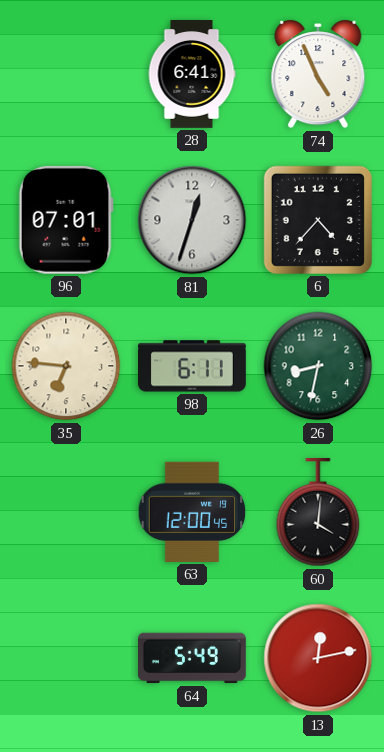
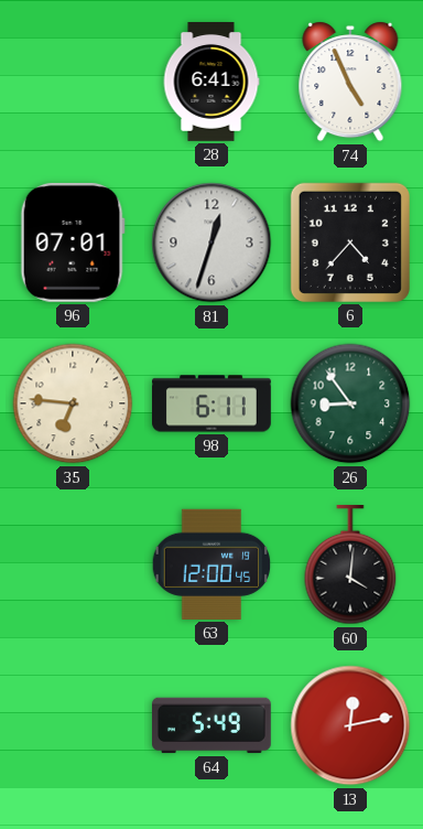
26: 8:32 -> 8:54
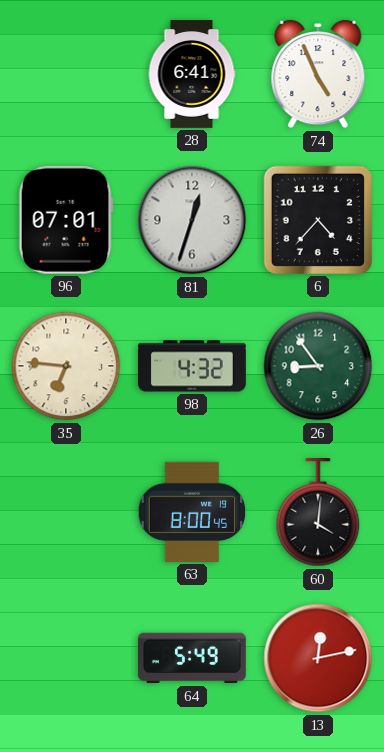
98: 6:11 -> 4:32
63: 12:00 -> 8:00
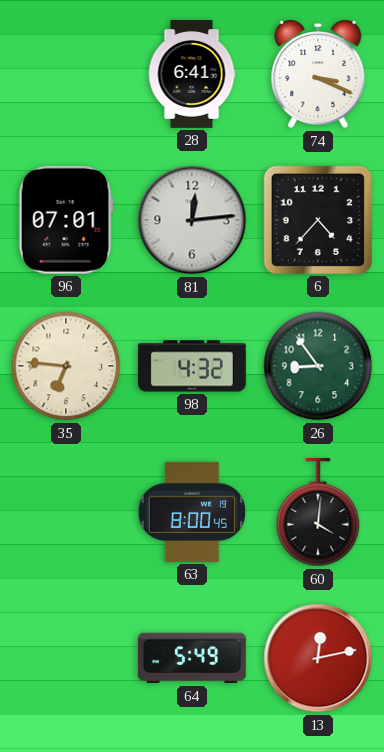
74: 4:56 -> 3:19
81: 12:33 -> 12:14
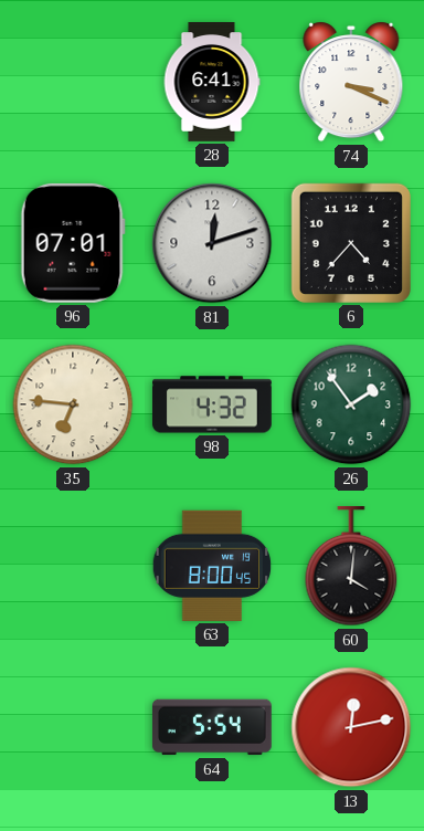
81: 12:14 -> 12:12
26: 8:54 -> 1:54
64: 5:49 -> 5:54
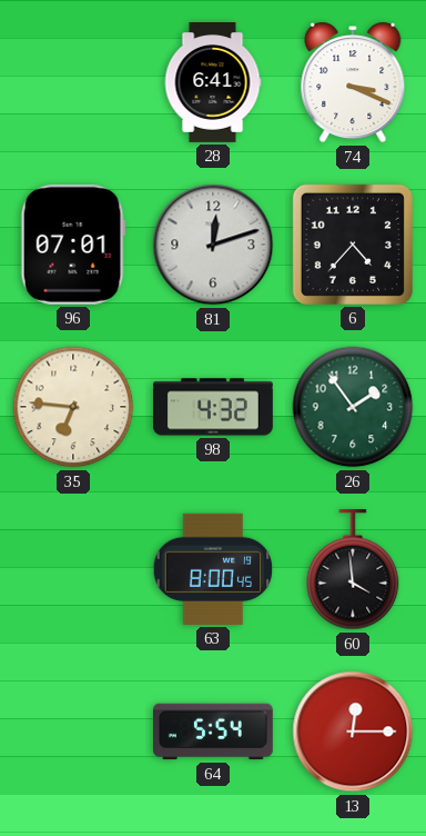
60: 4:01 -> 3:59
13: 12:13 -> 12:15
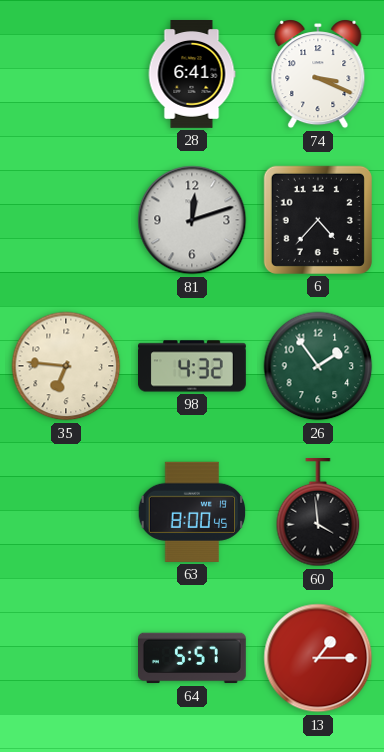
96: 07:01 -> none
64: 5:54 -> 5:57
13: 12:15 -> 1:15
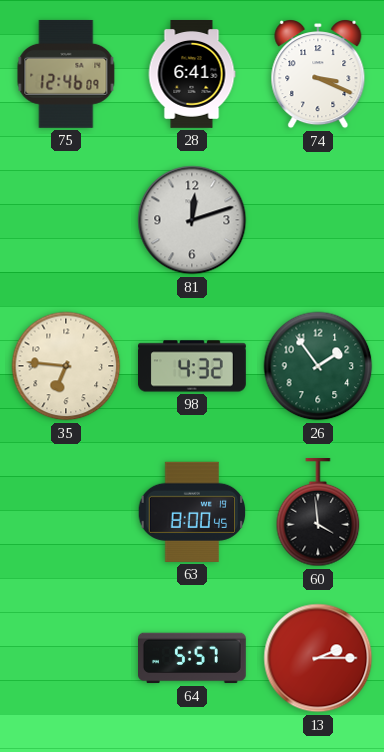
75: none -> 12:46
6: 4:37 -> none
13: 1:15 -> 2:15
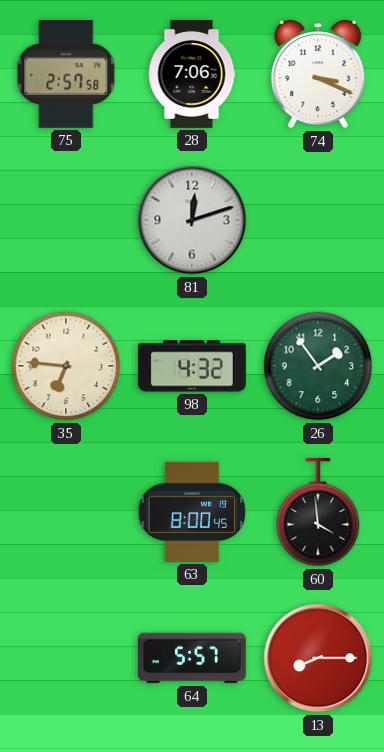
75: 12:46 -> 2:57
28: 6:41 -> 7:06
13: 2:15 -> 8:15
